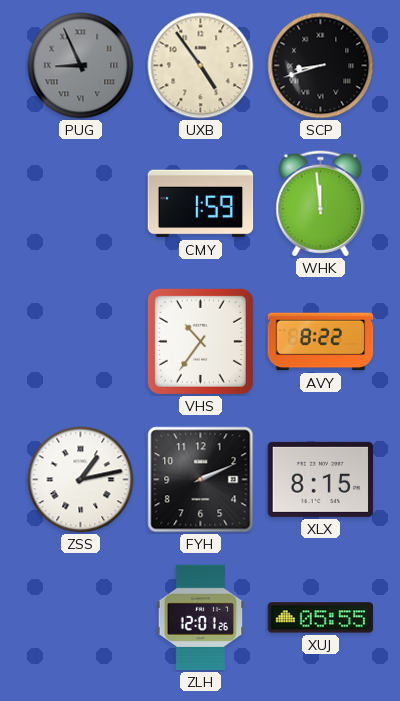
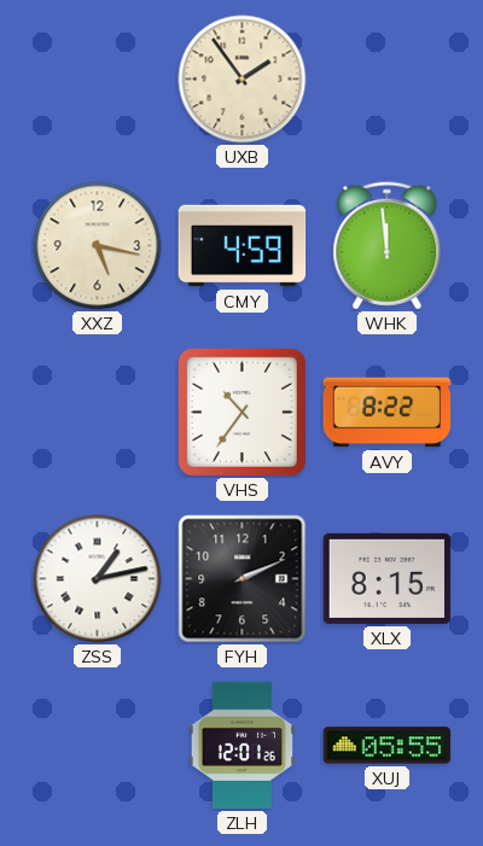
PUG: 8:56 -> none
UXB: 4:54 -> 1:54
SCP: 8:42 -> none
XXZ: none -> 5:17
CMY: 1:59 -> 4:59
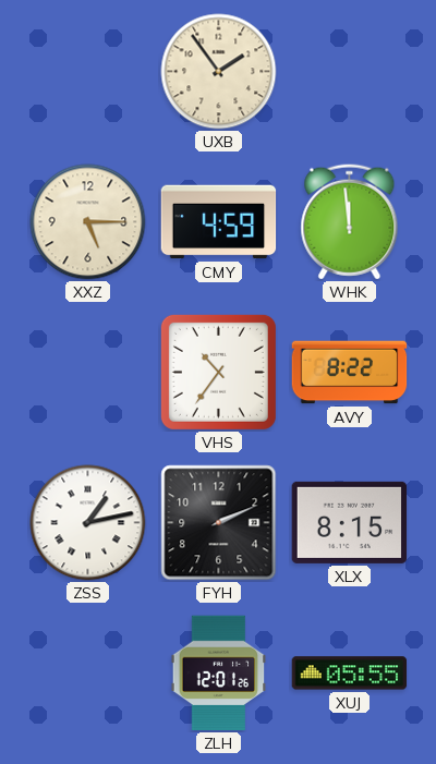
XXZ: 5:17 -> 5:15
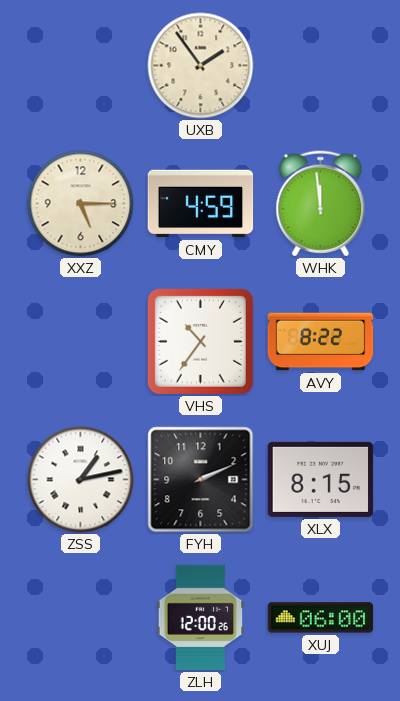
ZLH: 12:01 -> 12:00
XUJ: 05:55 -> 06:00
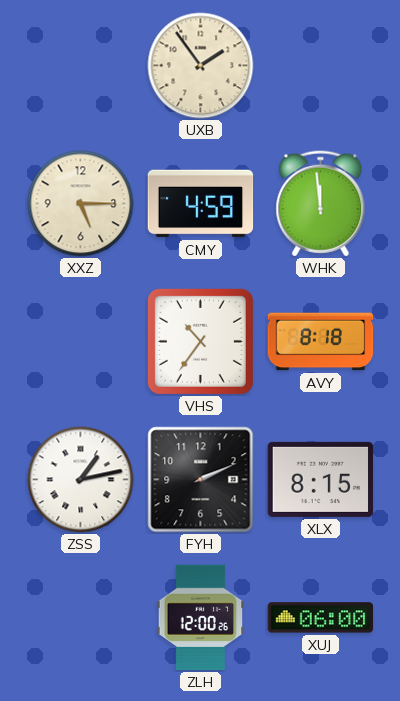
AVY: 8:22 -> 8:18
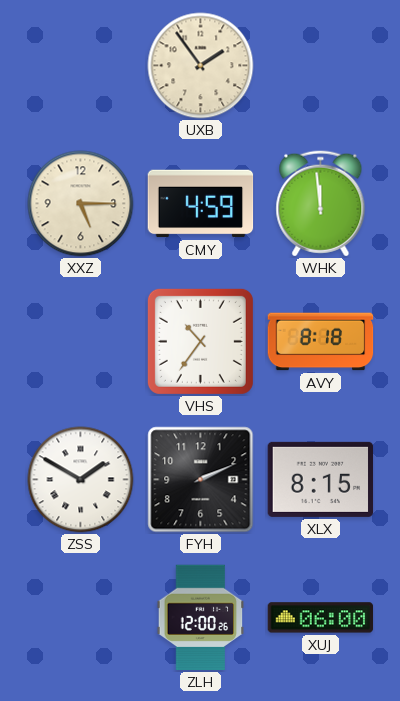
ZSS: 1:13 -> 1:50
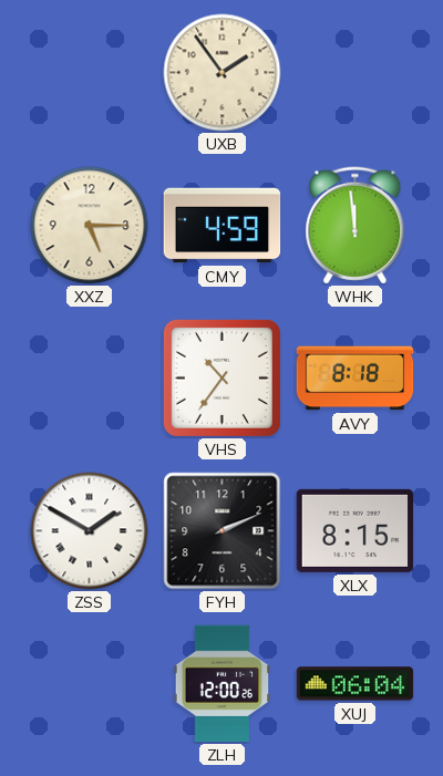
XUJ: 06:00 -> 06:04
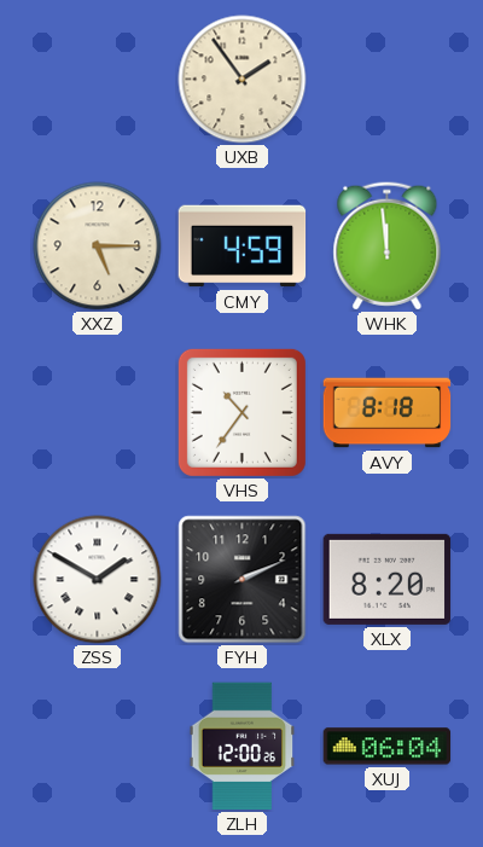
XLX: 8:15 -> 8:20
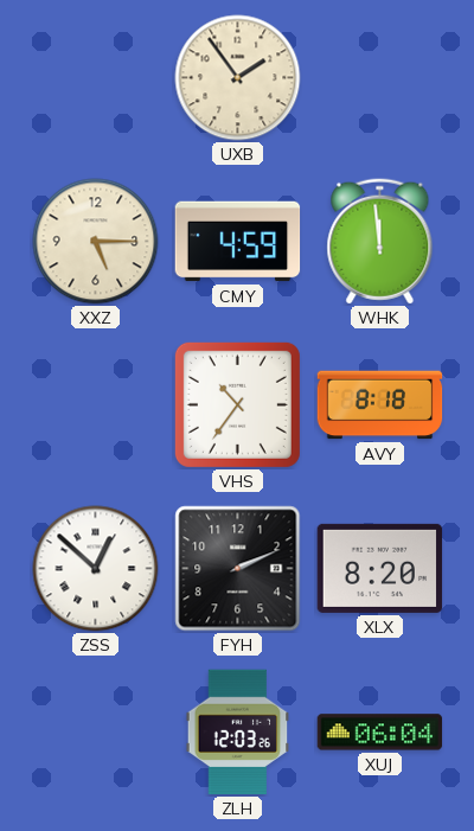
ZSS: 1:50 -> 12:52
ZLH: 12:00 -> 12:03
